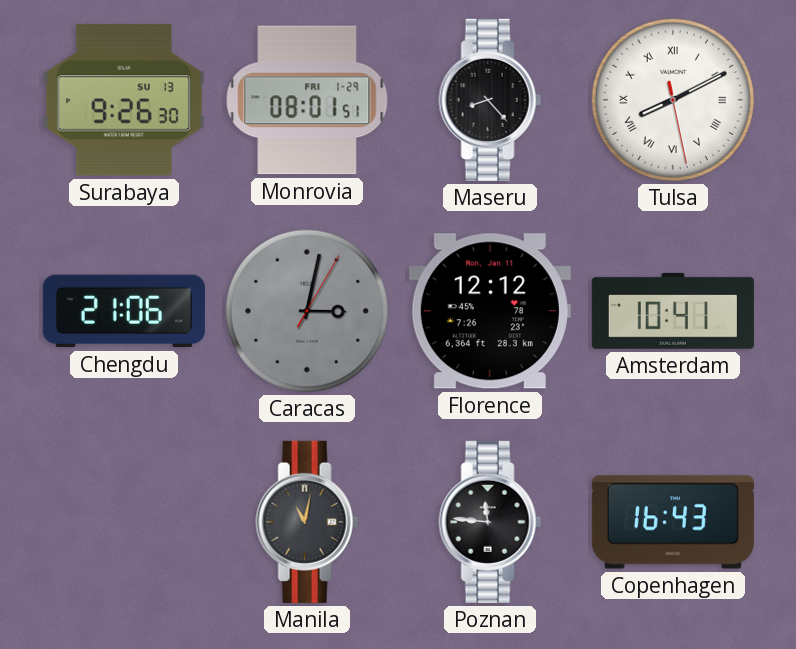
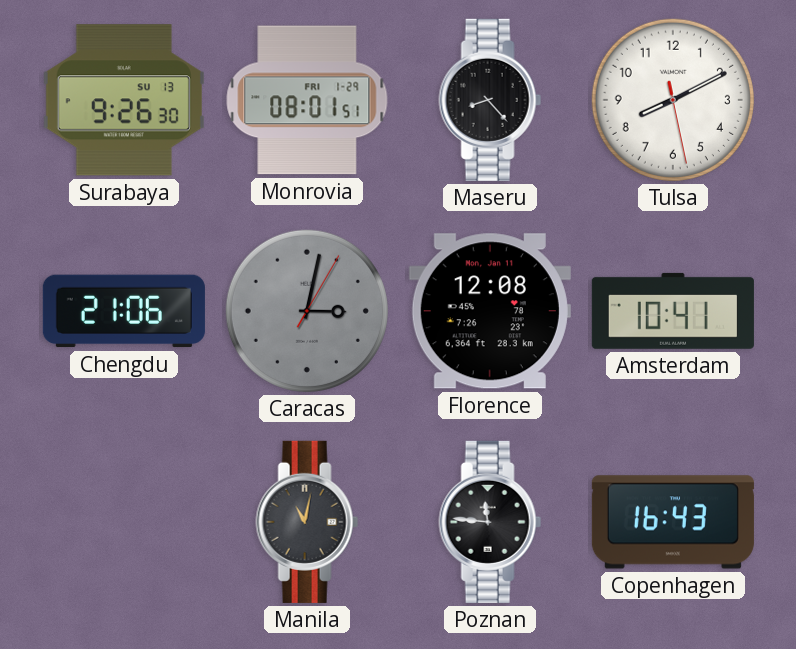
Tulsa numerals: Roman -> Arabic
Florence: 12:12 -> 12:08
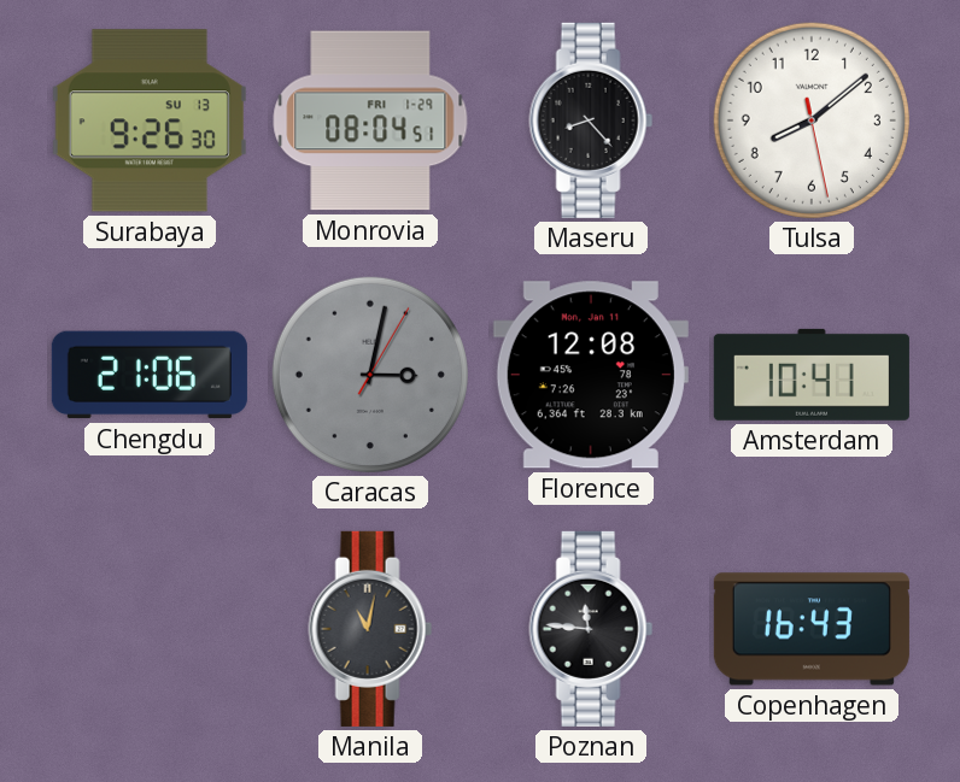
Monrovia: 08:01 -> 08:04
Tulsa: 8:10 -> 8:08
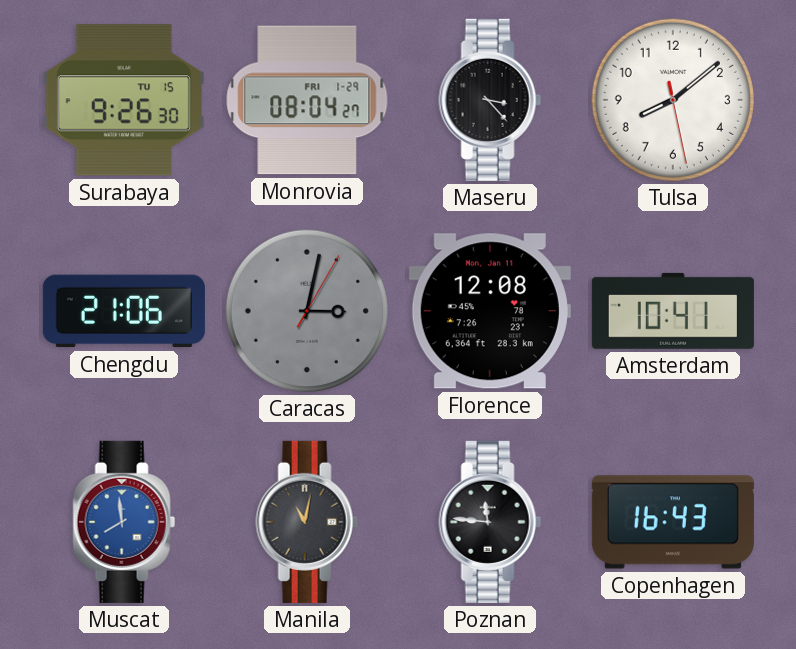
Surabaya date: SU 13 -> TU 15
Monrovia: 08:04:51 -> 08:04:27
Maseru: 8:23 -> 3:23
Muscat: none -> 7:59
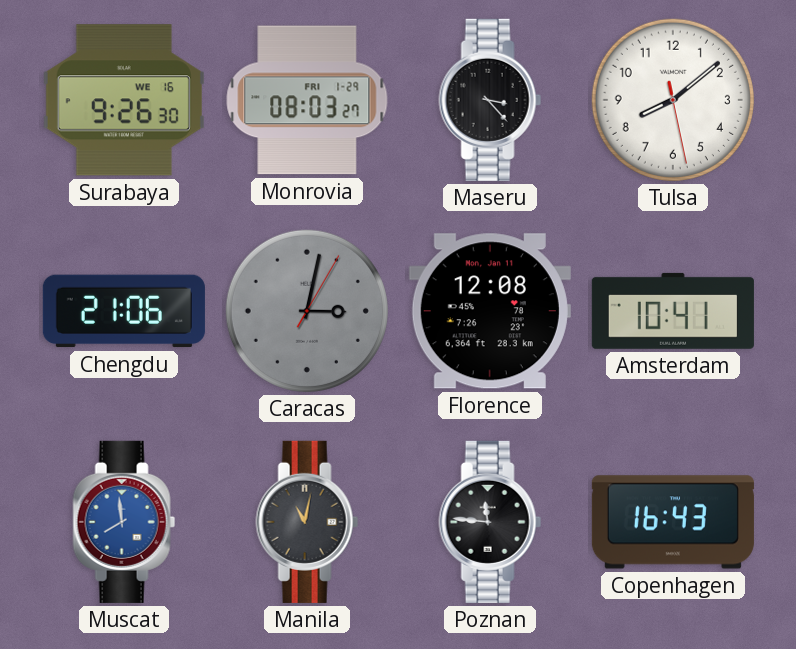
Surabaya date: TU 15 -> WE 16
Monrovia: 08:04 -> 08:03
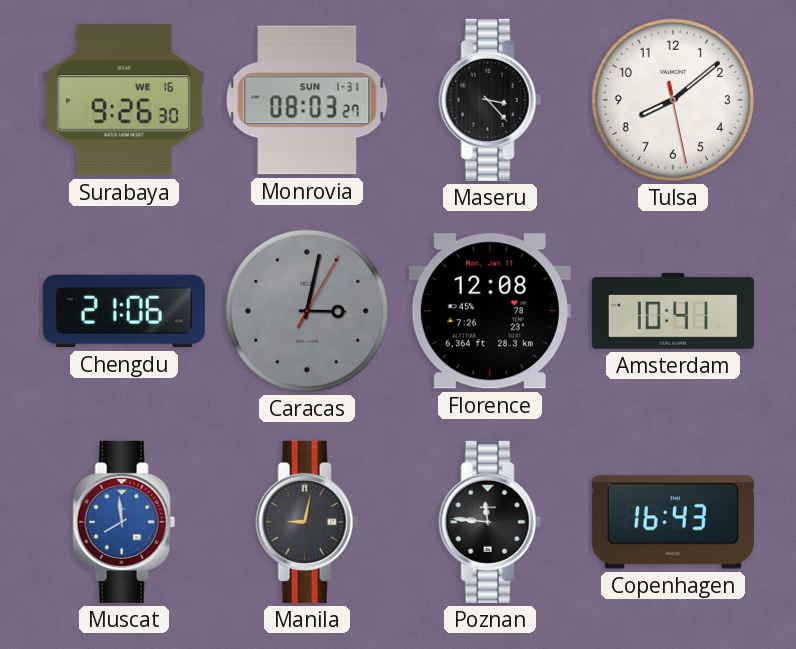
Monrovia date: FRI 1-29 -> SUN 1-31
Manila: 11:02 -> 9:02
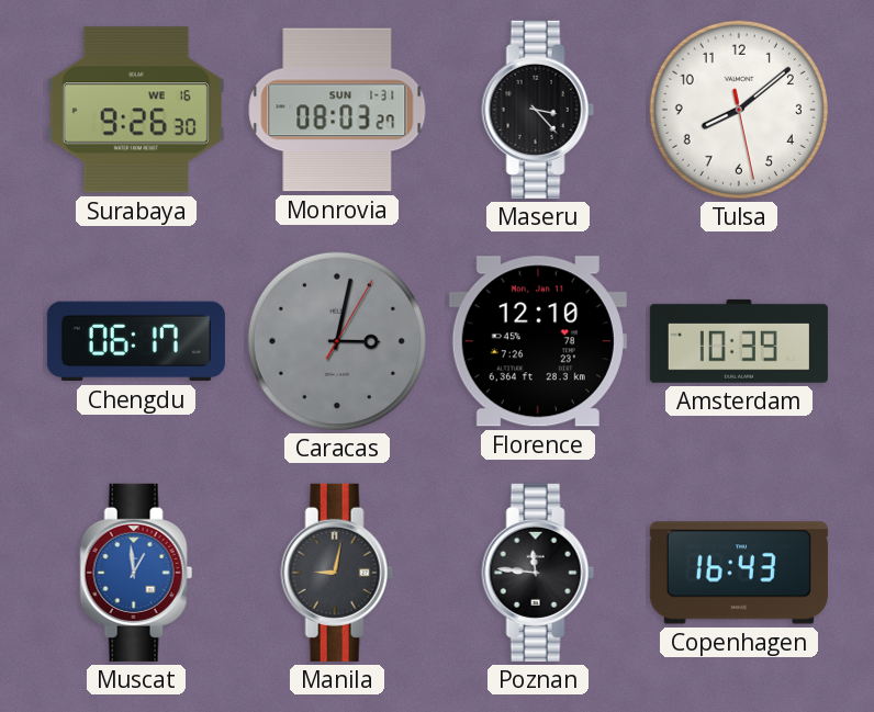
Chengdu: 21:06 -> 06:17
Florence: 12:08 -> 12:10
Amsterdam: 10:41 -> 10:39
Muscat: 7:59 -> 12:59
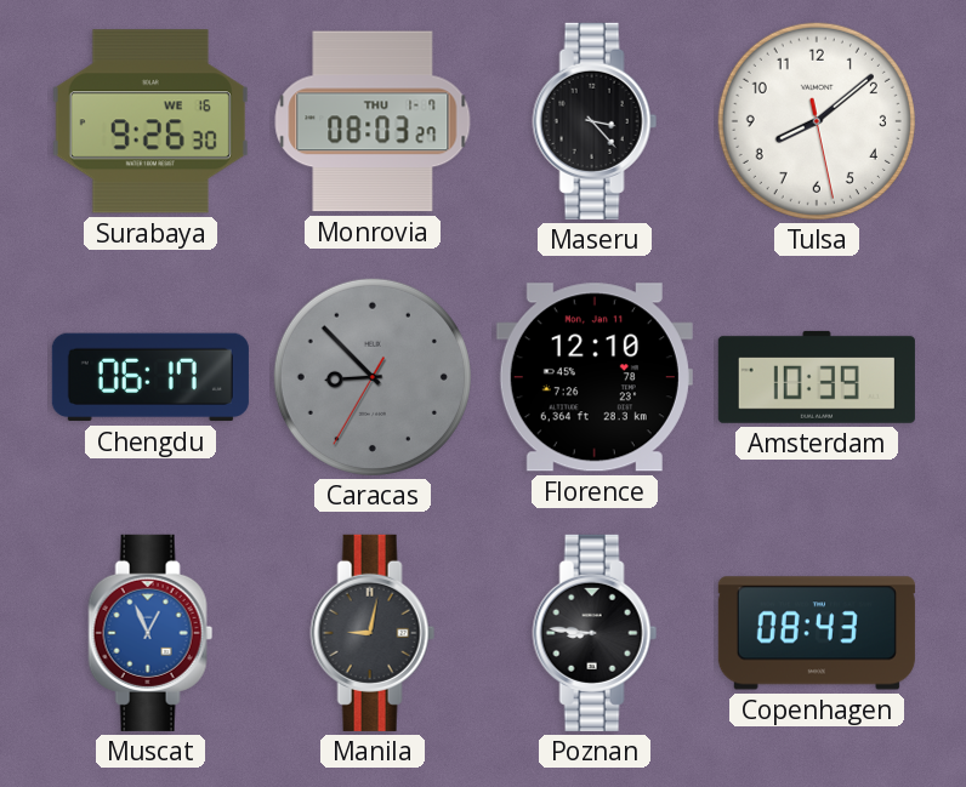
Monrovia date: SUN 1-31 -> THU 1-7
Caracas: 3:02 -> 8:52
Muscat: 12:59 -> 12:56
Poznan: 11:46 -> 8:46
Copenhagen: 16:43 -> 08:43
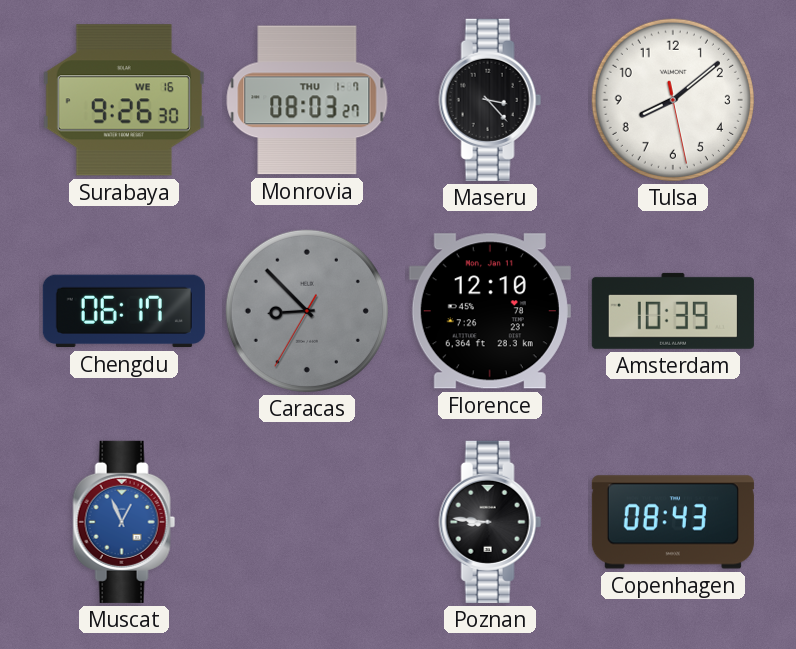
Manila: 9:02 -> none
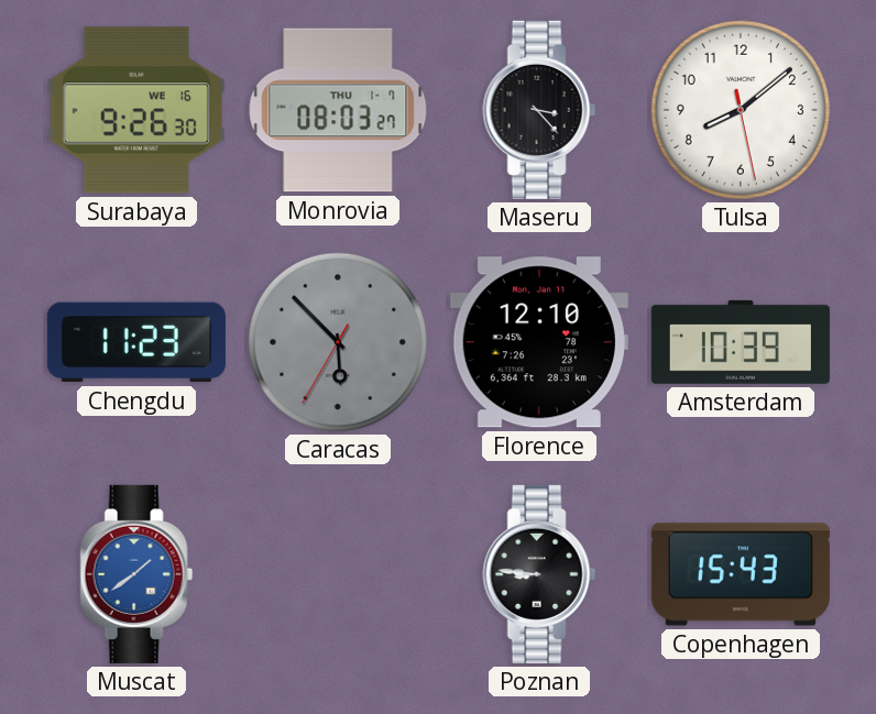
Chengdu: 06:17 -> 11:23
Caracas: 8:52 -> 5:52
Muscat: 12:56 -> 1:39
Copenhagen: 08:43 -> 15:43
